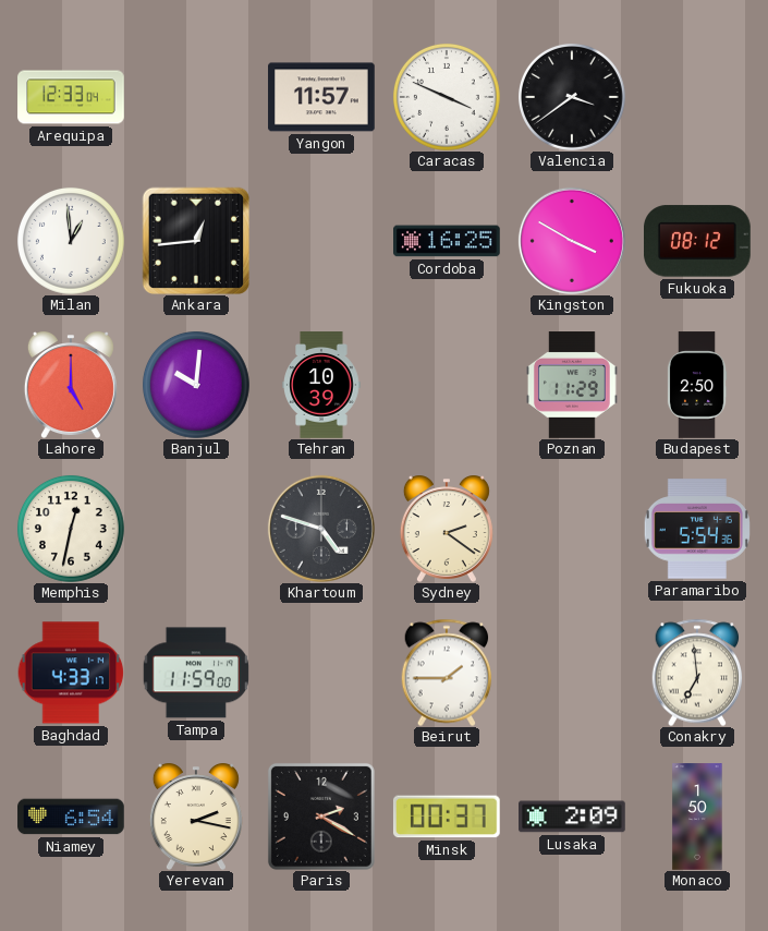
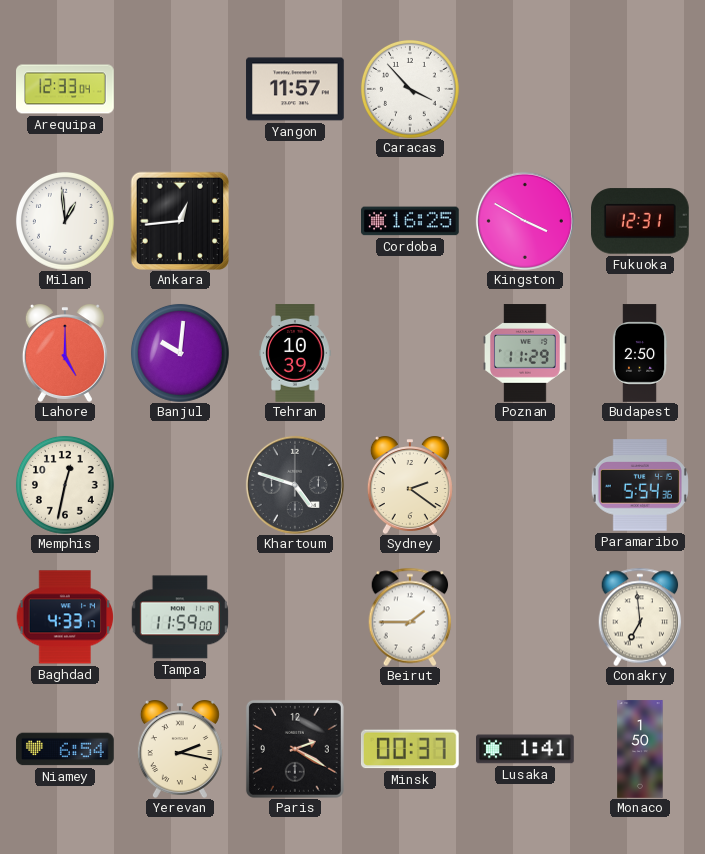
Caracas: 3:49 -> 3:53
Valencia: 3:39 -> none
Fukuoka: 08:12 -> 12:31
Lusaka: 2:09 -> 1:41
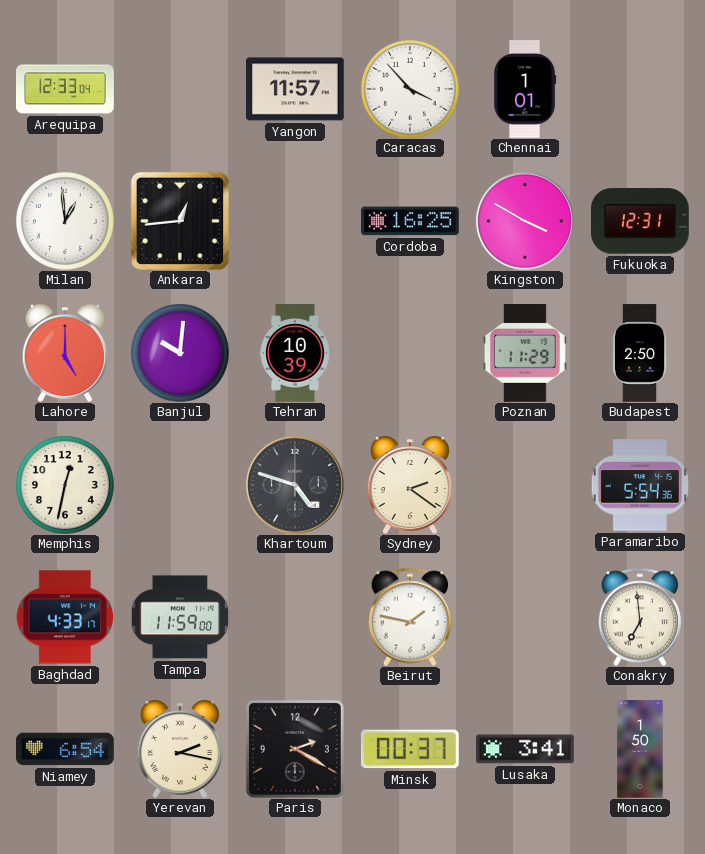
Chennai: none -> 1:01
Beirut: 1:45 -> 1:47
Lusaka: 1:41 -> 3:41
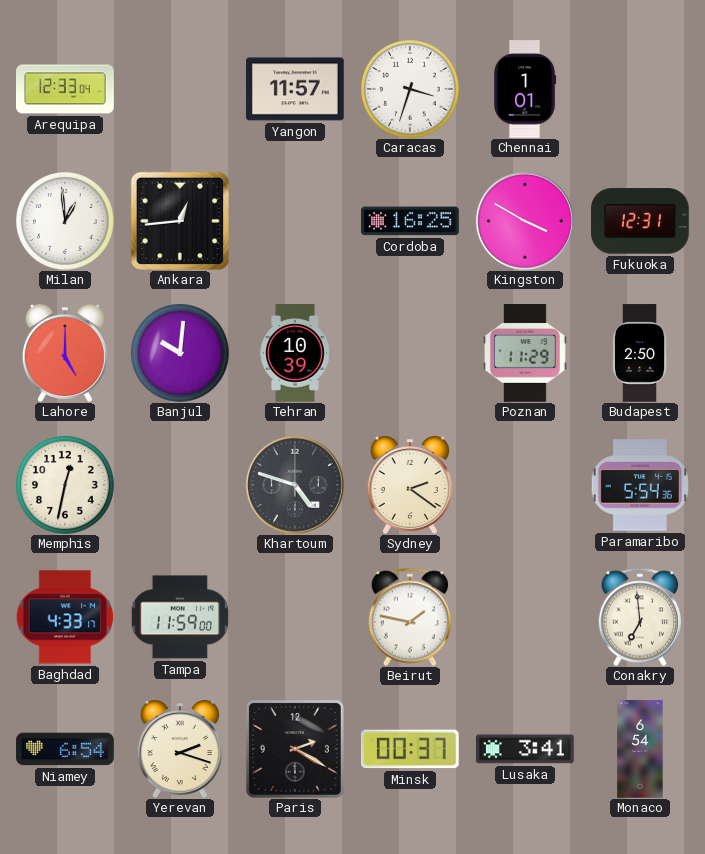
Caracas: 3:53 -> 3:33
Yerevan: 2:17 -> 2:18
Monaco: 1:50 -> 6:54
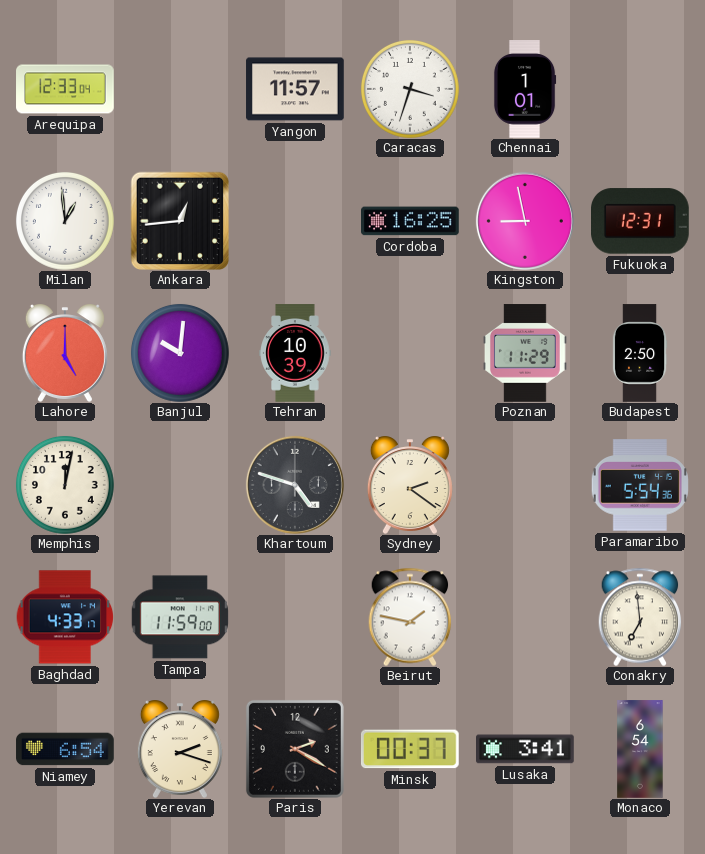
Kingston: 3:50 -> 8:58
Memphis: 12:32 -> 12:02
